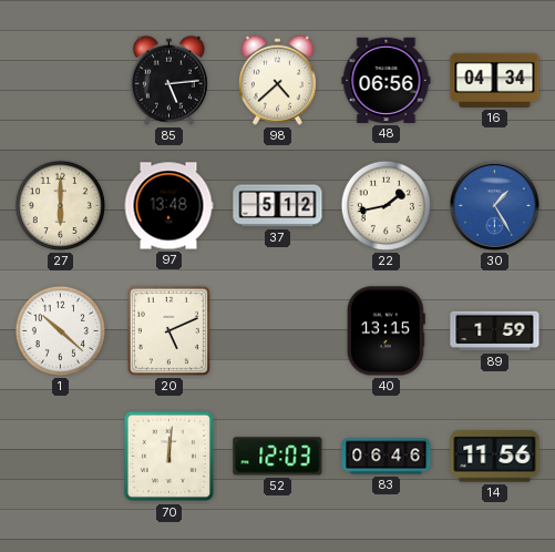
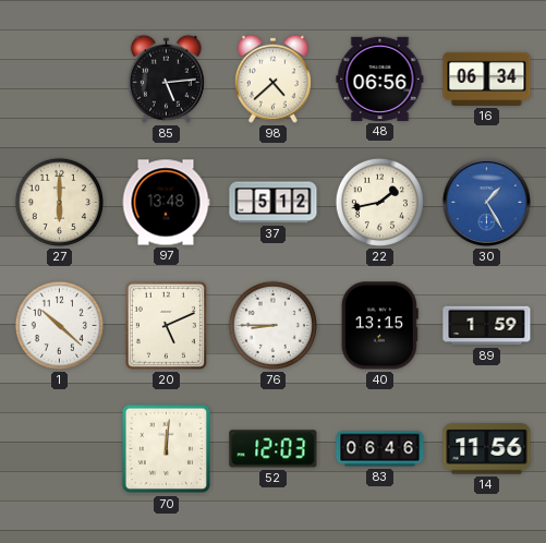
16: 04:34 -> 06:34
76: none -> 8:45
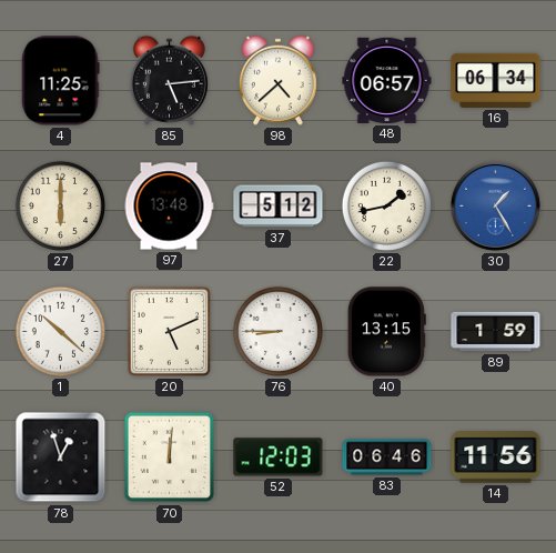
4: none -> 11:25
48: 06:56 -> 06:57
78: none -> 12:57
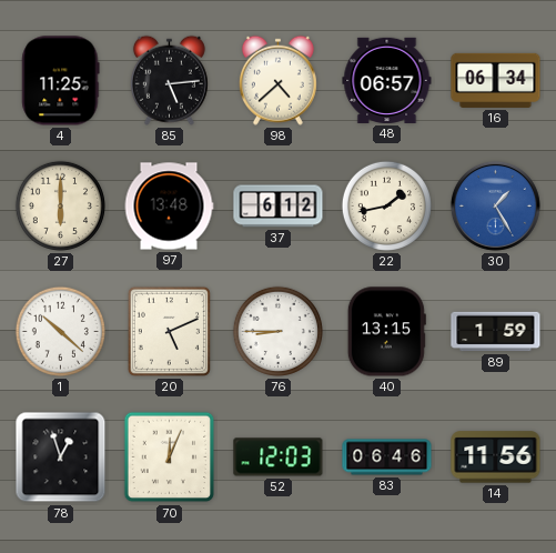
37: 5:12 -> 6:12
70: 12:01 -> 12:04
